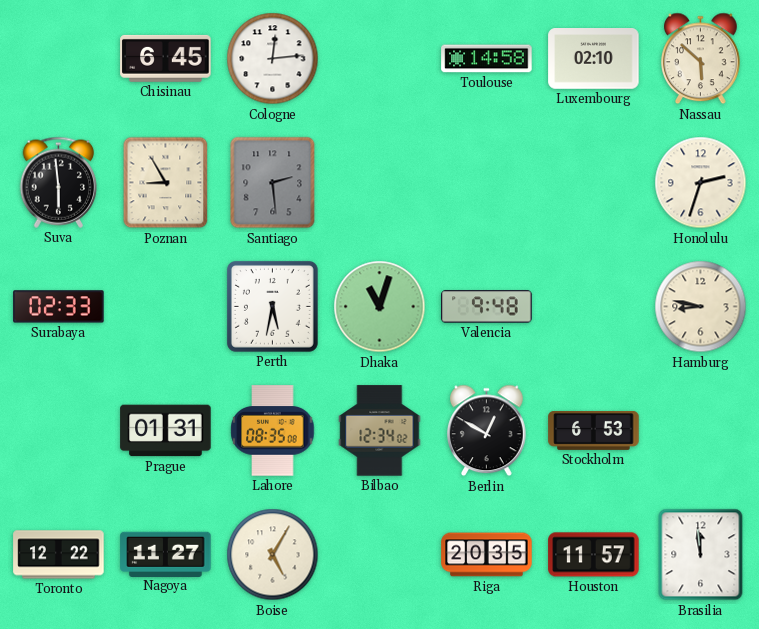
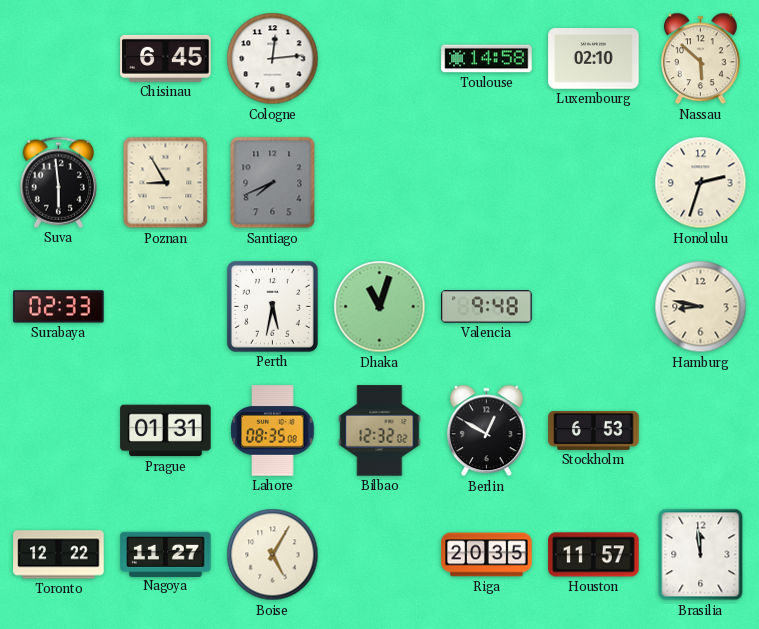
Santiago: 2:29 -> 7:41
Bilbao: 12:34 -> 12:32
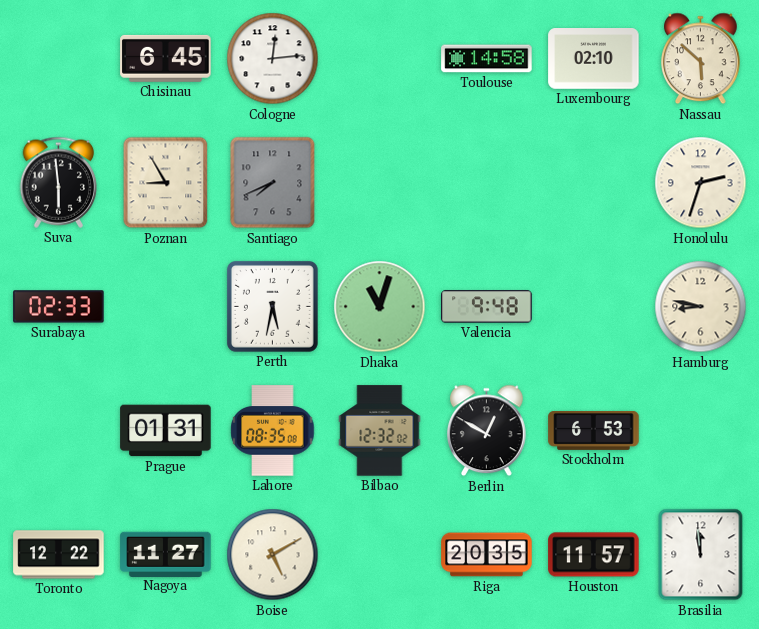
Boise: 5:05 -> 5:10
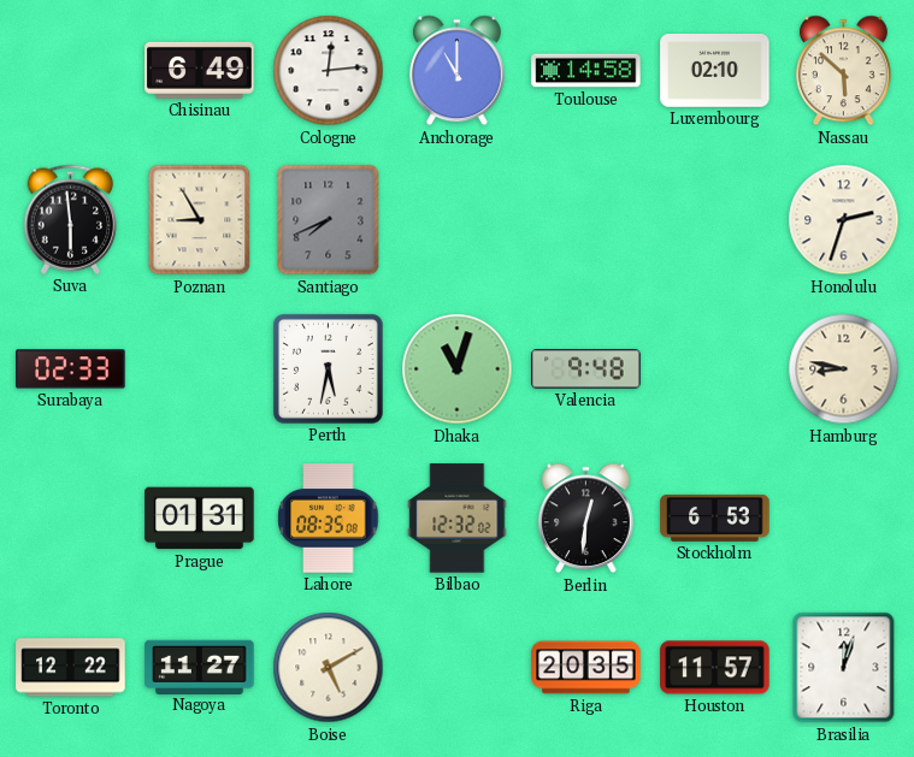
Chisinau: 6:45 -> 6:49
Anchorage: none -> 11:00
Berlin: 12:50 -> 12:31
Brasilia: 11:59 -> 12:03
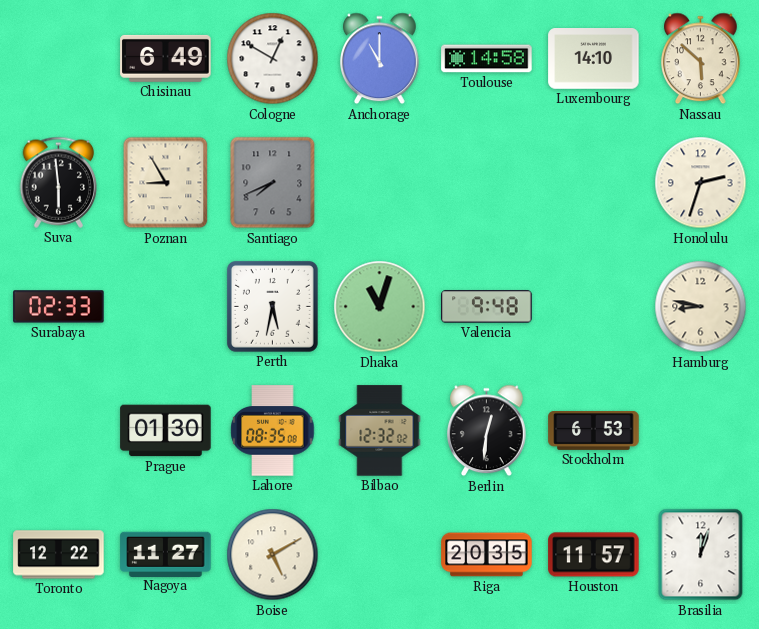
Cologne: 12:14 -> 12:50
Luxembourg: 02:10 -> 14:10
Prague: 01:31 -> 01:30
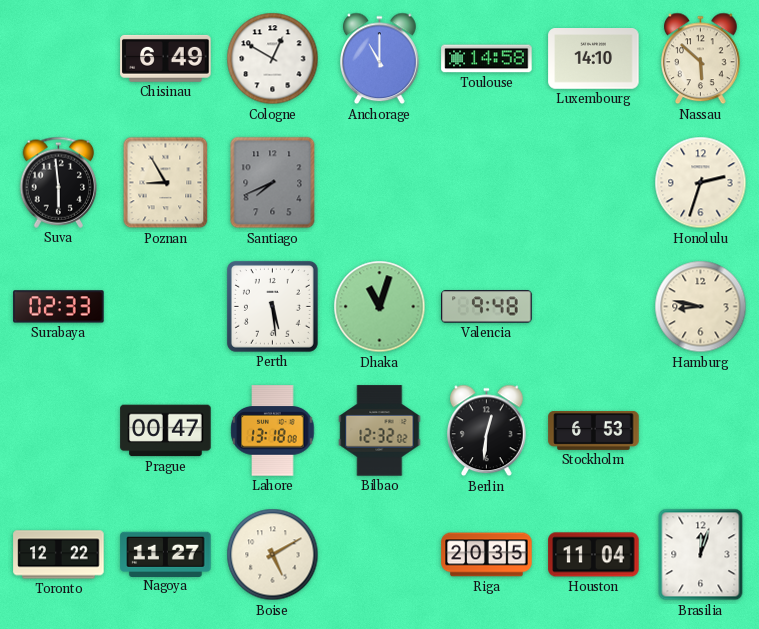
Perth: 5:32 -> 5:29
Prague: 01:30 -> 00:47
Lahore: 08:35 -> 13:18
Houston: 11:57 -> 11:04
